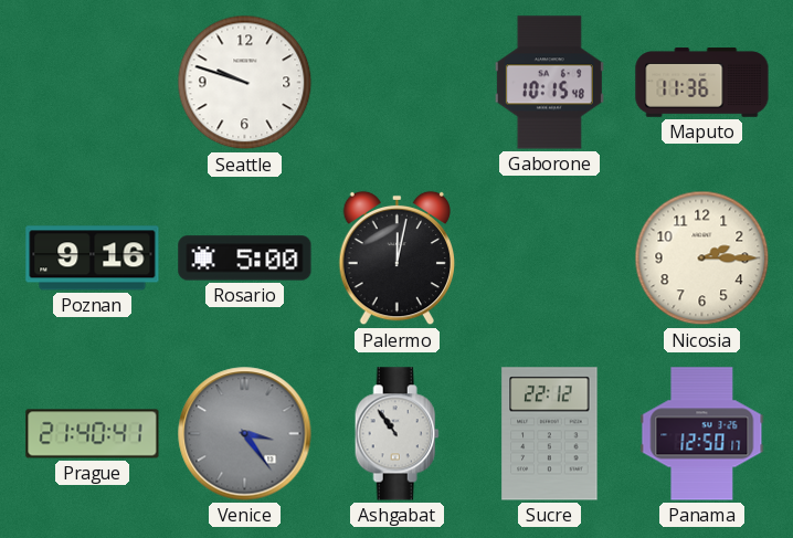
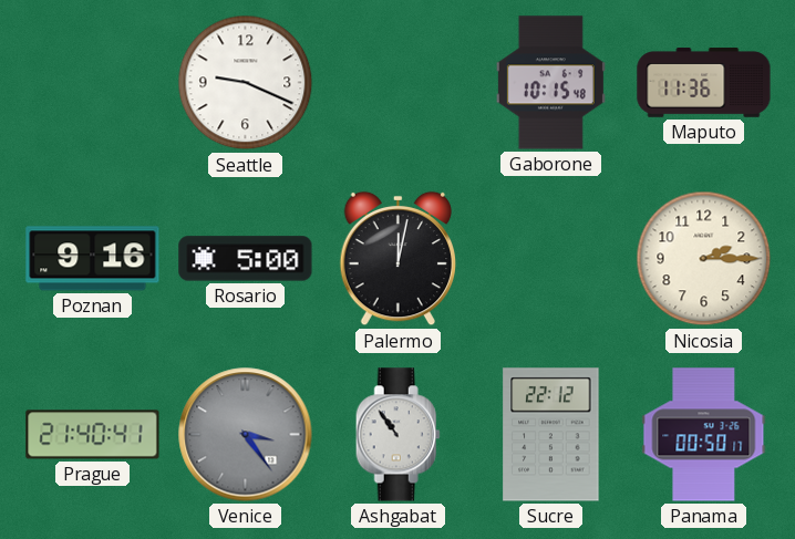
Seattle: 9:48 -> 9:19
Panama: 12:50 -> 00:50
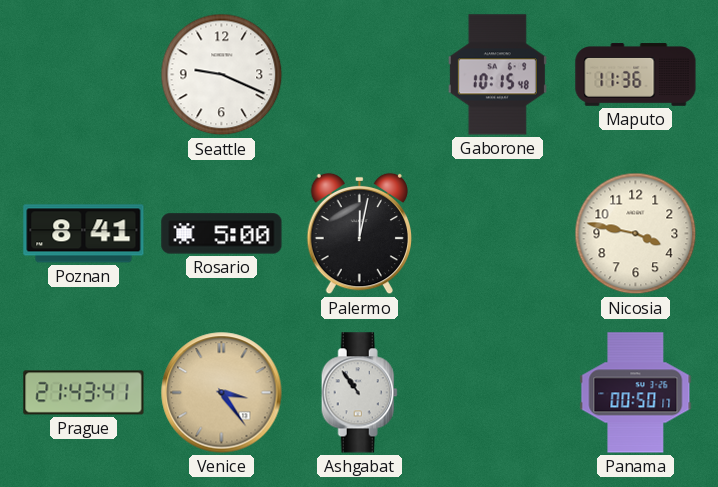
Poznan: 9:16 -> 8:41
Nicosia: 2:15 -> 3:47
Prague: 21:40 -> 21:43
Venice dial: grey -> champagne
Sucre: 22:12 -> none
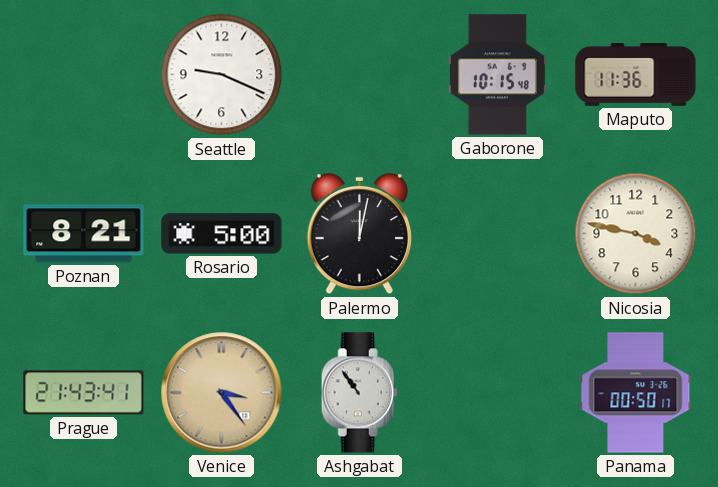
Poznan: 8:41 -> 8:21
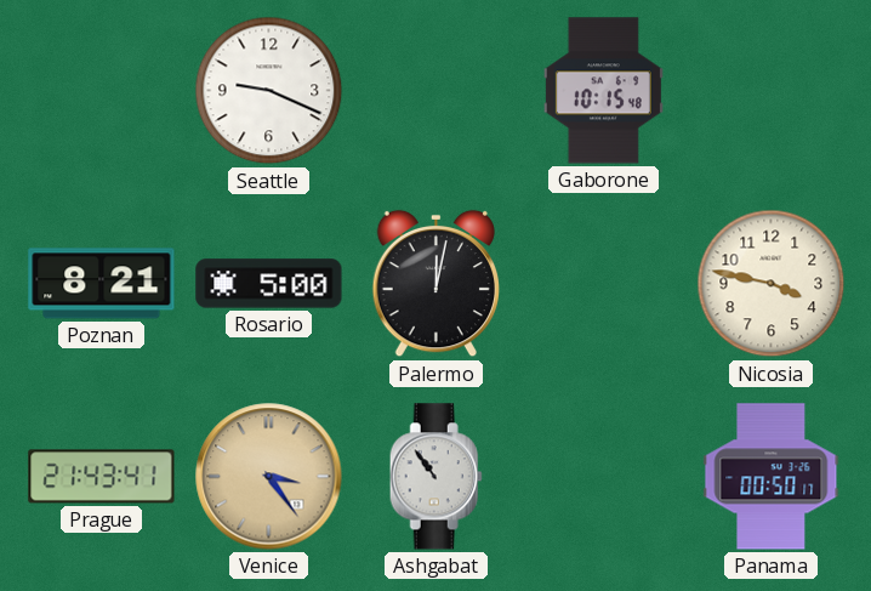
Maputo: 11:36 -> none
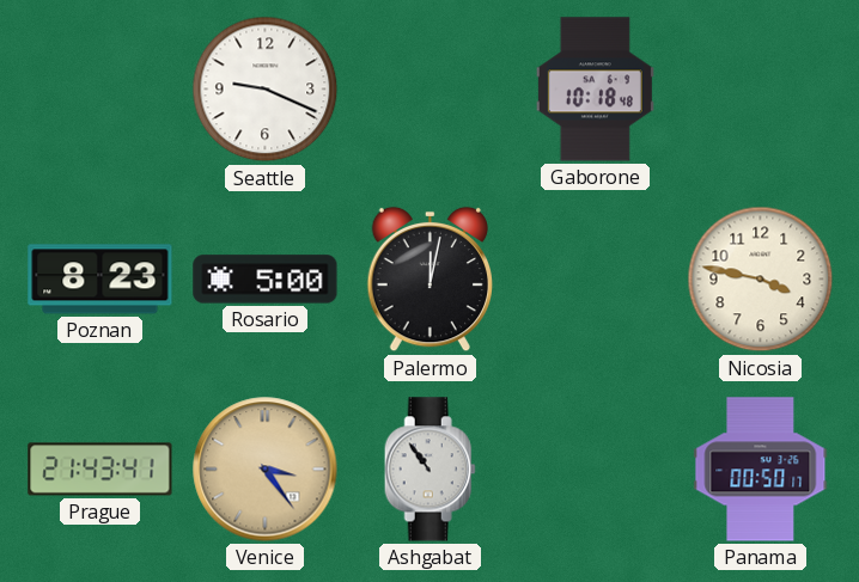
Gaborone: 10:15 -> 10:18
Poznan: 8:21 -> 8:23
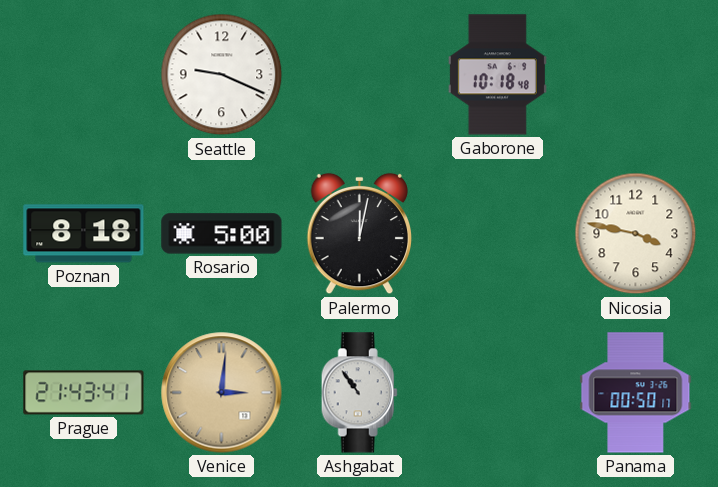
Poznan: 8:23 -> 8:18
Venice: 3:24 -> 3:01
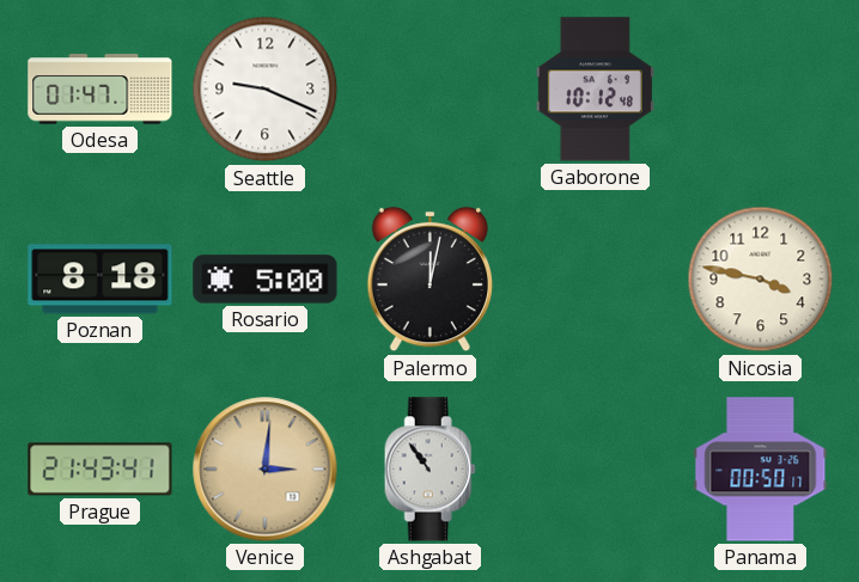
Odesa: none -> 01:47
Gaborone: 10:18 -> 10:12
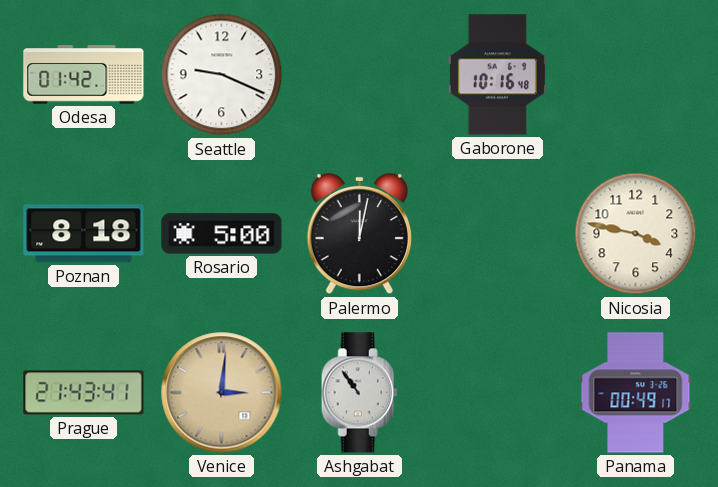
Odesa: 01:47 -> 01:42
Gaborone: 10:12 -> 10:16
Panama: 00:50 -> 00:49
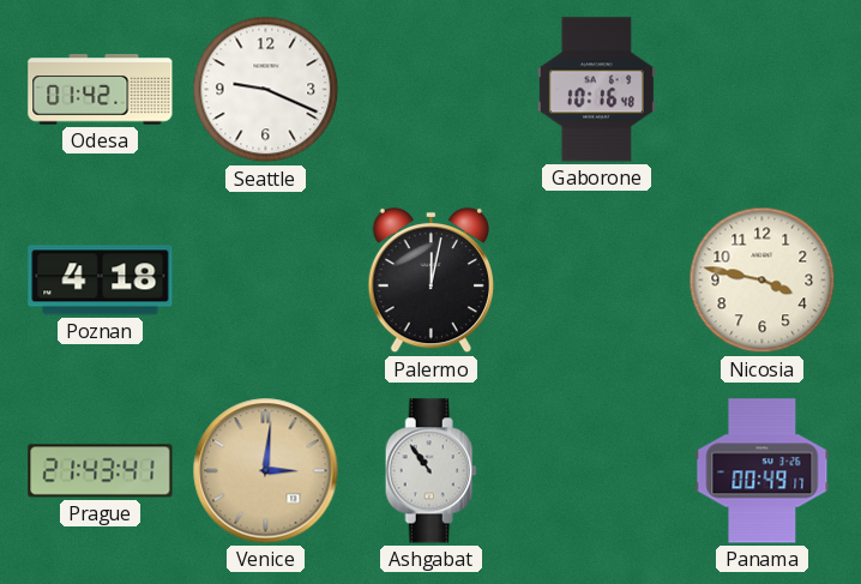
Poznan: 8:18 -> 4:18
Rosario: 5:00 -> none
